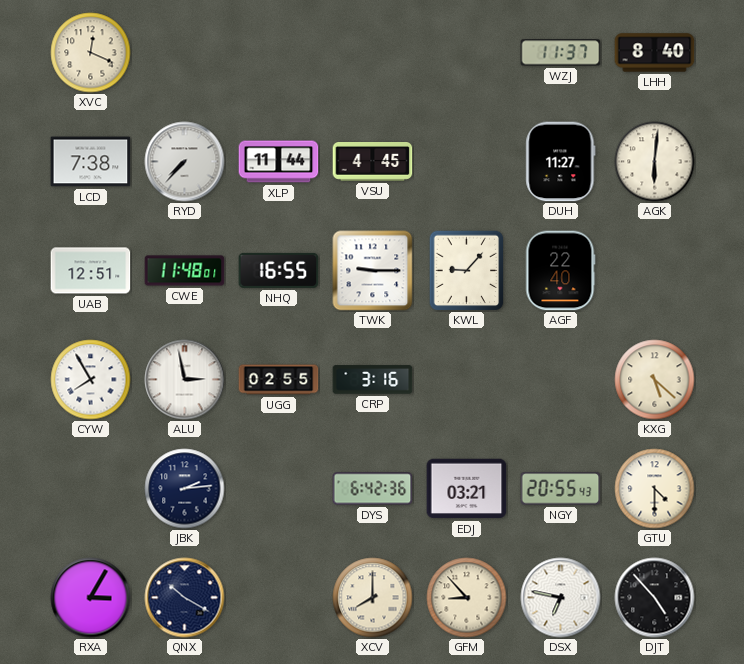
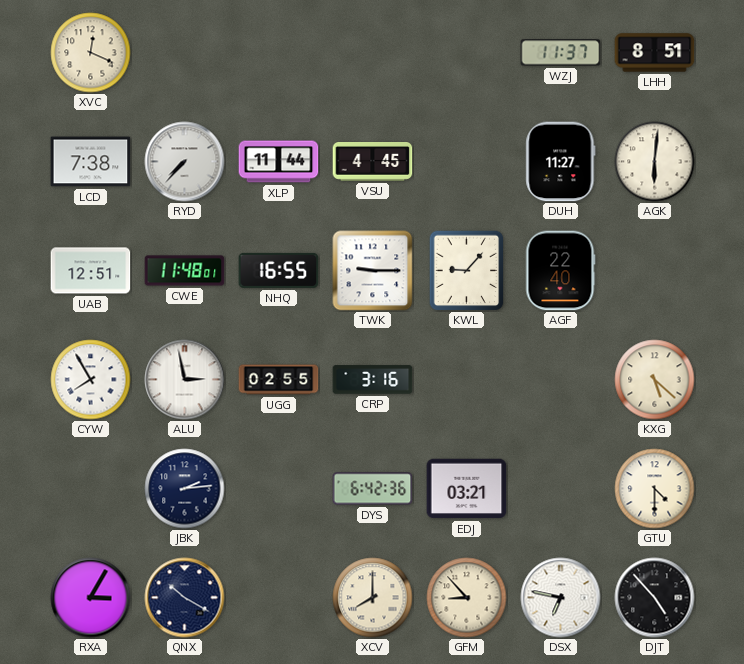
LHH: 8:40 -> 8:51
NGY: 20:55 -> none
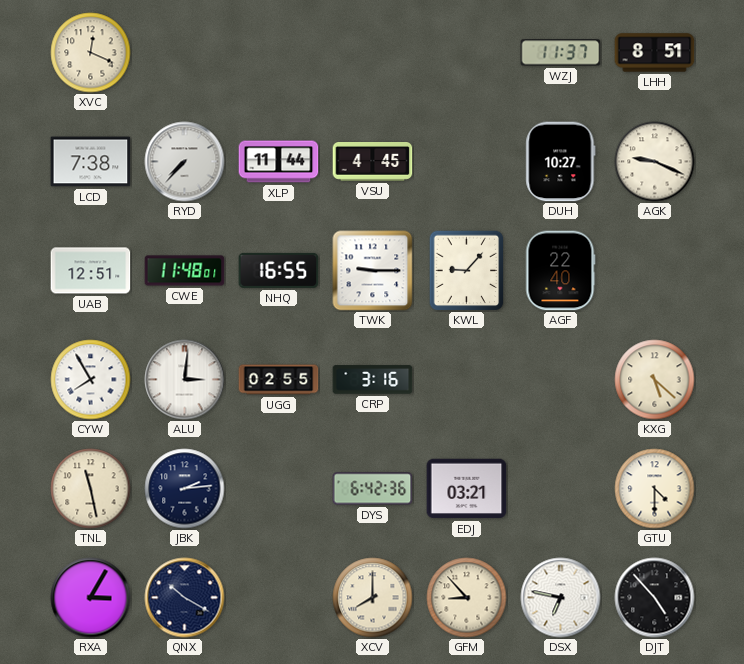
DUH: 11:27 -> 10:27
AGK: 6:01 -> 9:19
ALU: 2:58 -> 3:01
TNL: none -> 11:28
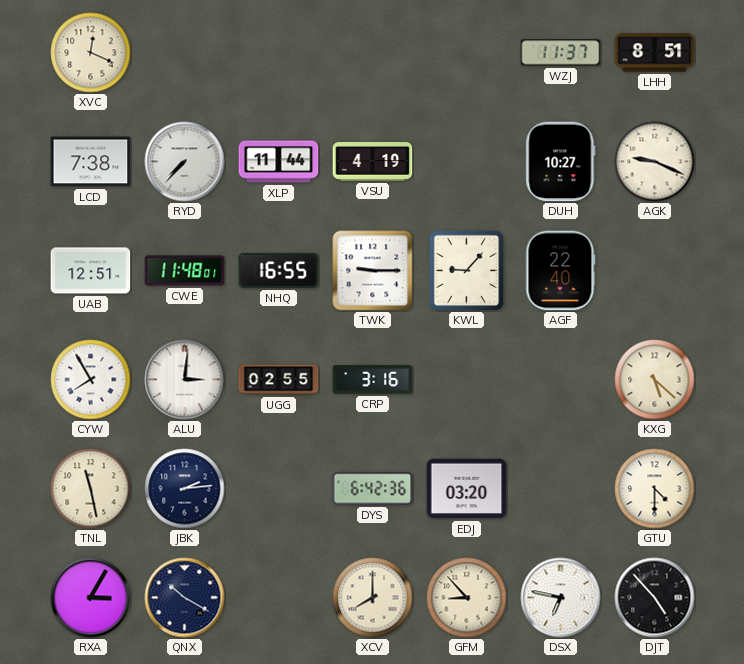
VSU: 4:45 -> 4:19
EDJ: 03:21 -> 03:20
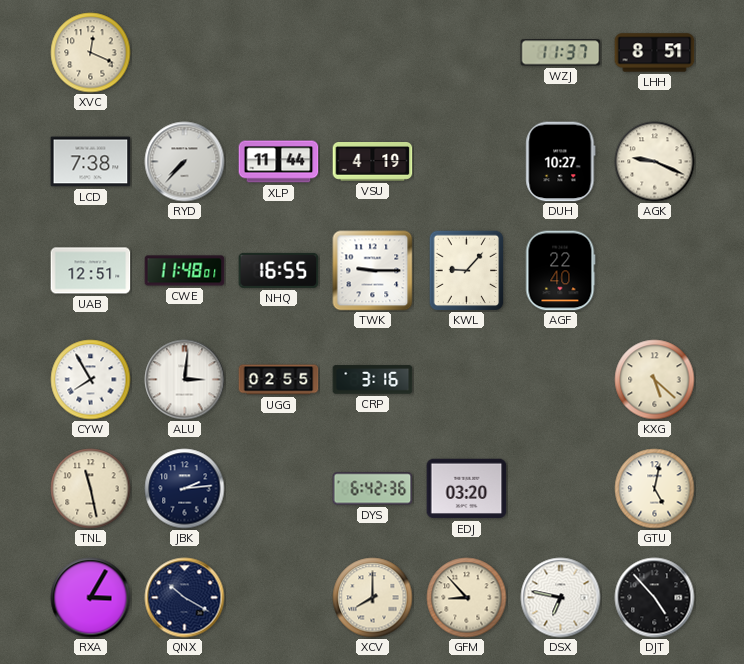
GTU: 4:30 -> 5:02
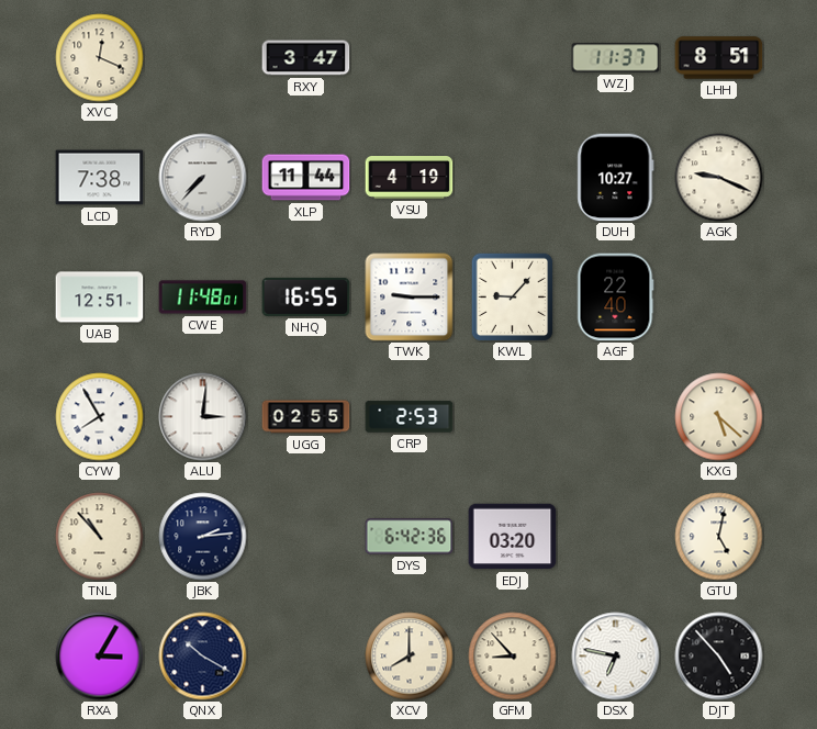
RXY: none -> 3:47
CRP: 3:16 -> 2:53
TNL: 11:28 -> 10:53
